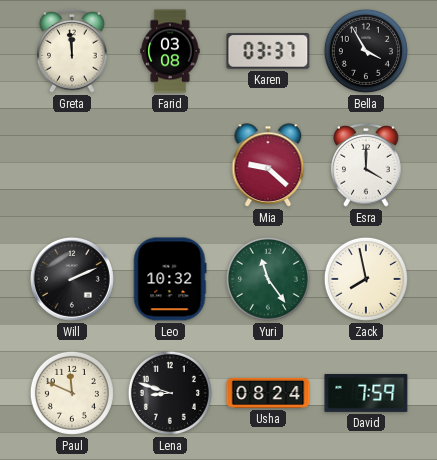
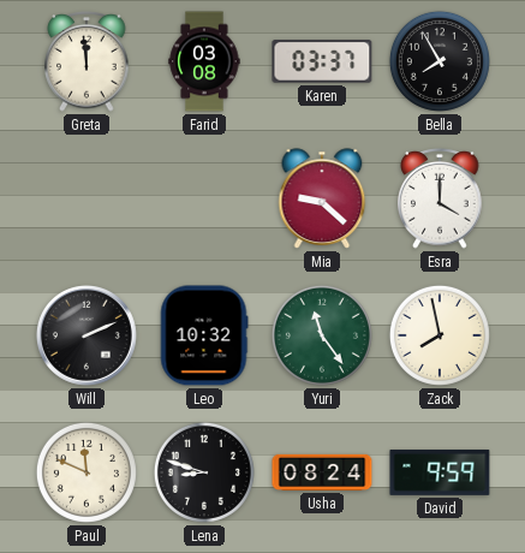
Bella: 3:55 -> 7:55
David: 7:59 -> 9:59
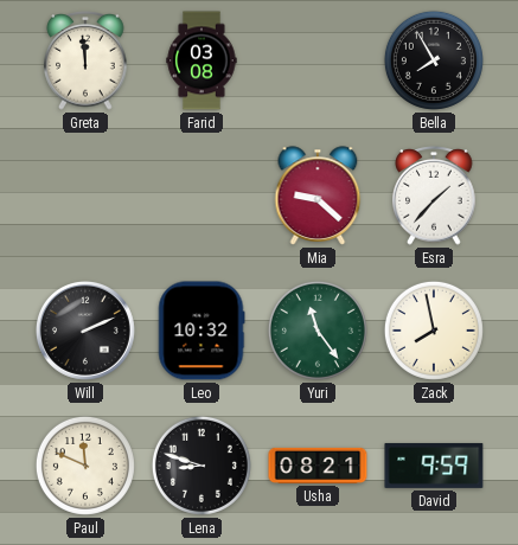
Karen: 03:37 -> none
Esra: 4:00 -> 1:37
Usha: 08:24 -> 08:21
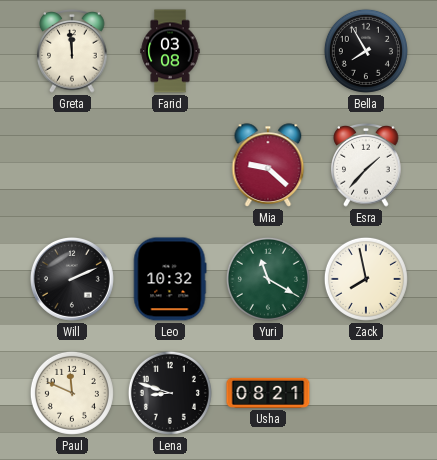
Yuri: 11:24 -> 11:20
David: 9:59 -> none
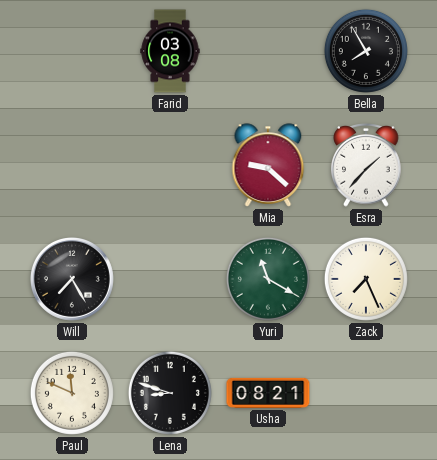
Greta: 11:59 -> none
Will: 2:11 -> 7:25
Leo: 10:32 -> none
Zack: 7:58 -> 7:26
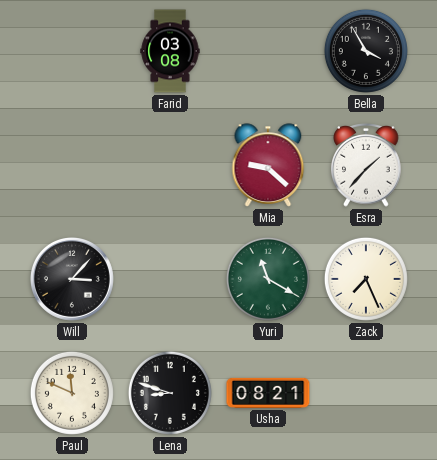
Bella: 7:55 -> 3:55
Will: 7:25 -> 3:07
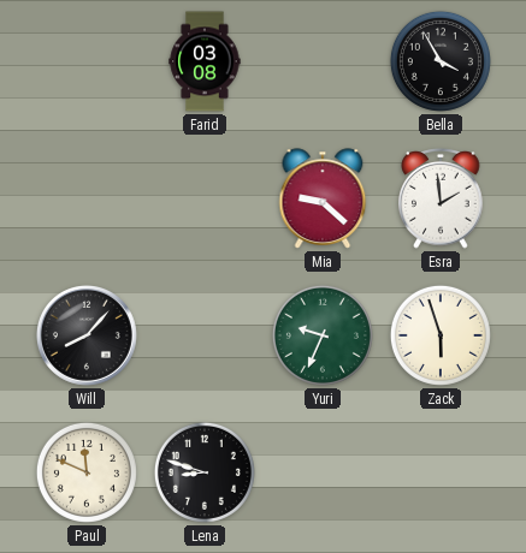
Esra: 1:37 -> 1:59
Will: 3:07 -> 8:07
Yuri: 11:20 -> 9:34
Zack: 7:26 -> 5:57
Usha: 08:21 -> none
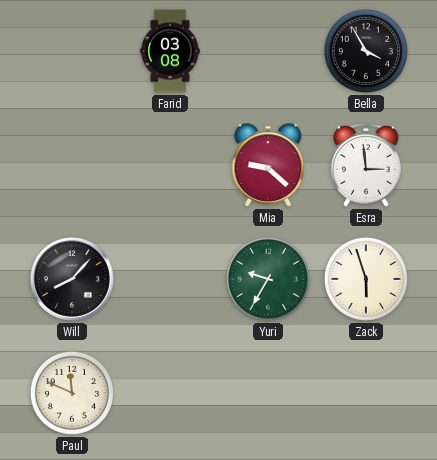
Esra: 1:59 -> 2:59
Yuri: 9:34 -> 9:35
Lena: 8:48 -> none
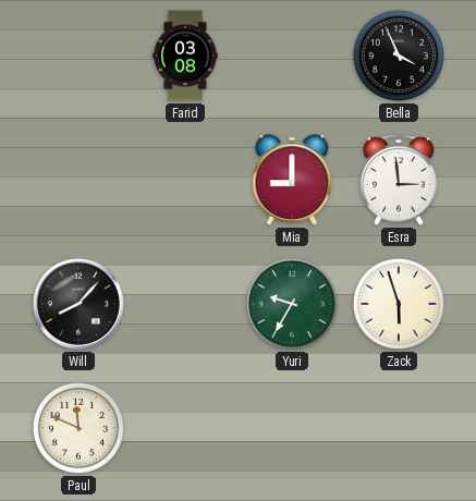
Bella: 3:55 -> 3:56
Mia: 9:22 -> 9:00
